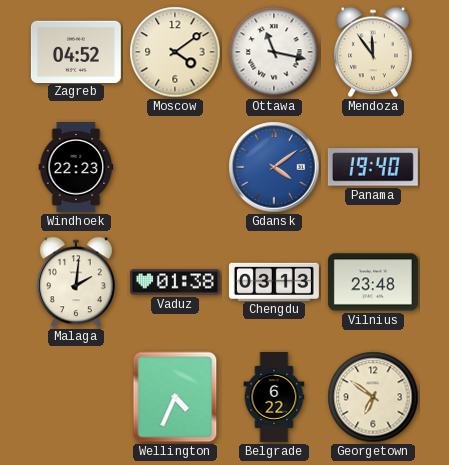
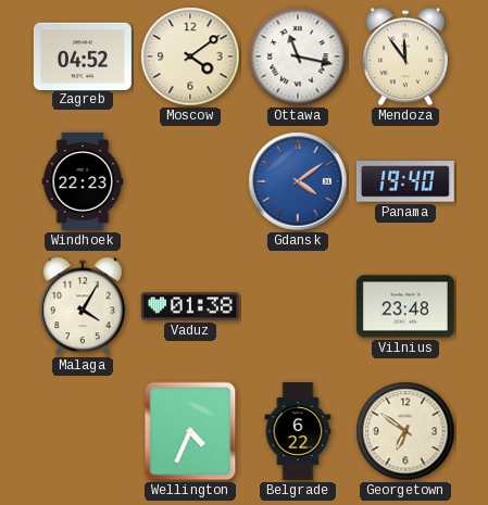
Malaga: 2:01 -> 4:05
Chengdu: 03:13 -> none
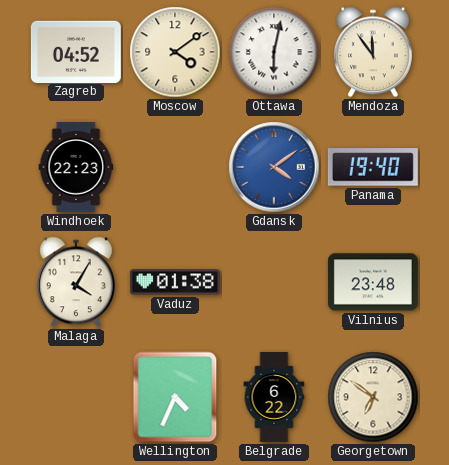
Ottawa: 11:17 -> 6:02
